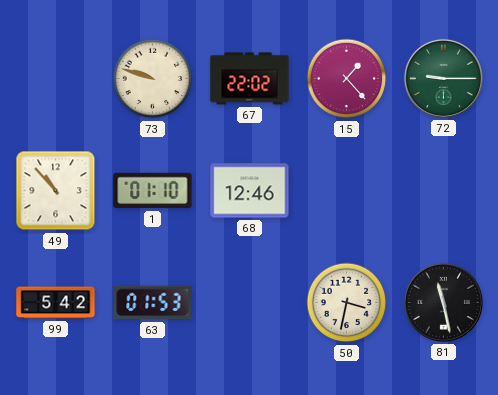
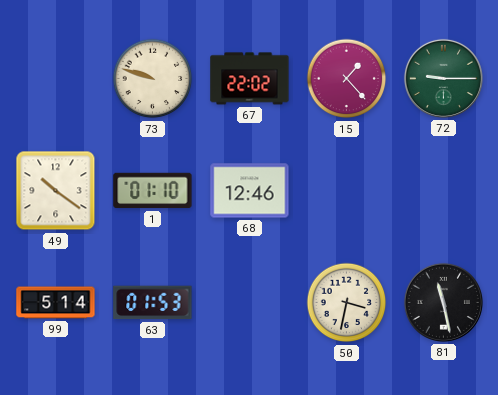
49: 10:53 -> 10:21
99: 5:42 -> 5:14
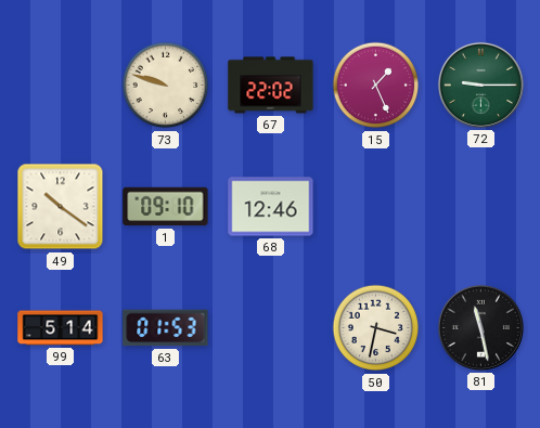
15: 1:23 -> 1:26
1: 01:10 -> 09:10
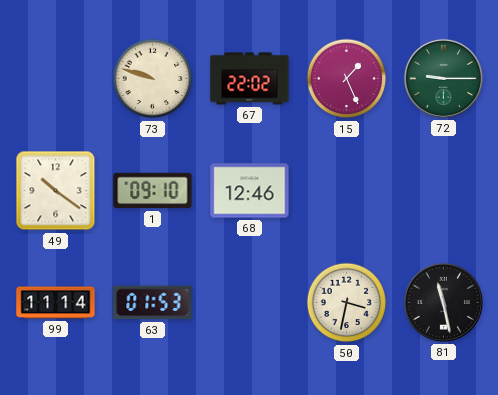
99: 5:14 -> 11:14
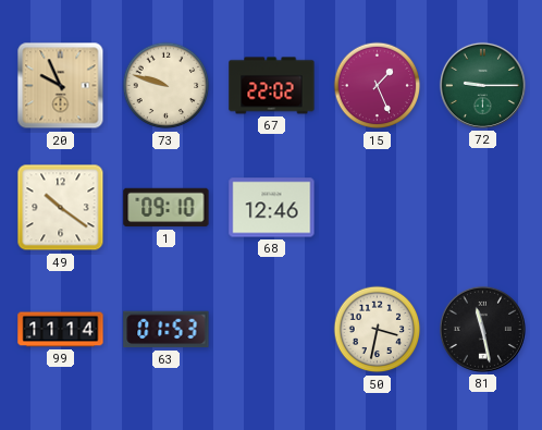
20: none -> 9:56
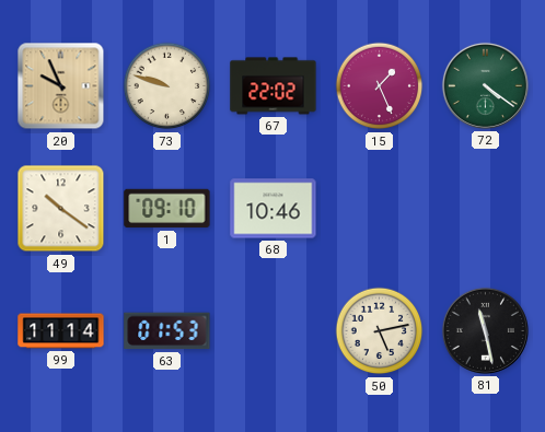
72: 9:15 -> 4:21
68: 12:46 -> 10:46
50: 3:32 -> 5:13
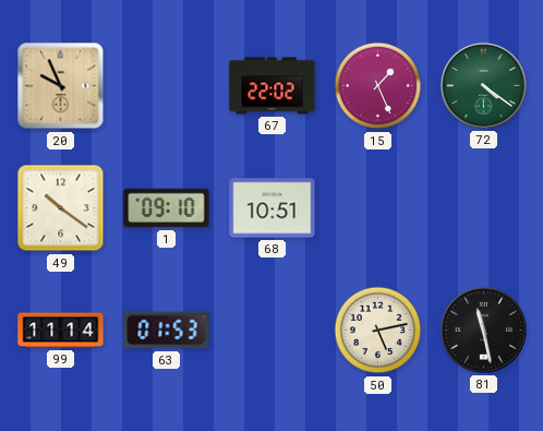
73: 9:48 -> none
68: 10:46 -> 10:51
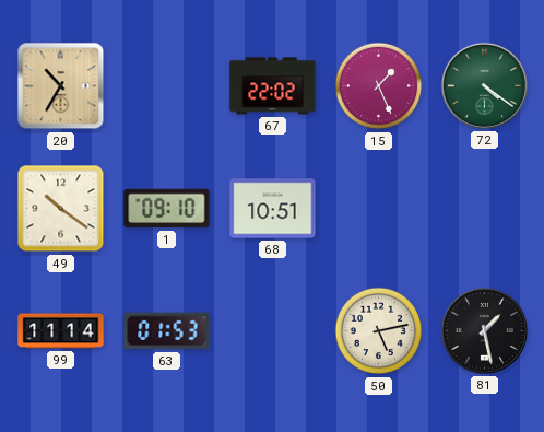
20: 9:56 -> 10:35
81: 11:28 -> 1:28
